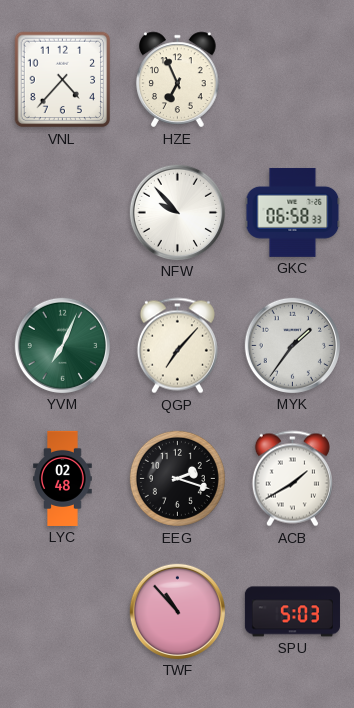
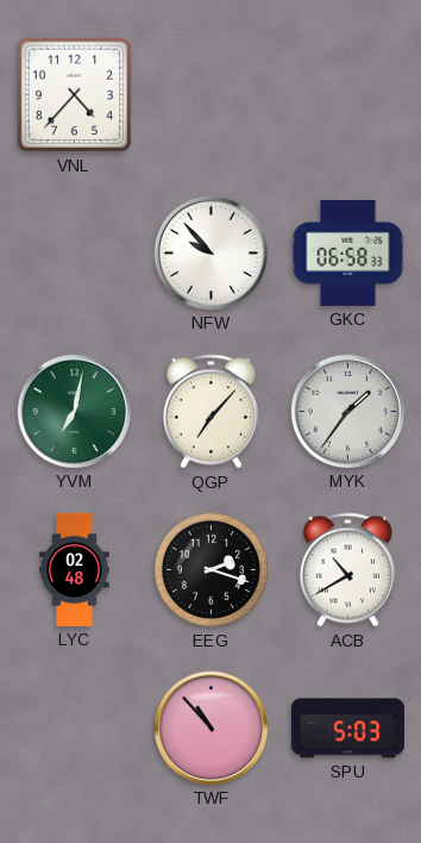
HZE: 6:56 -> none
YVM: 7:04 -> 7:02
ACB: 1:40 -> 10:40
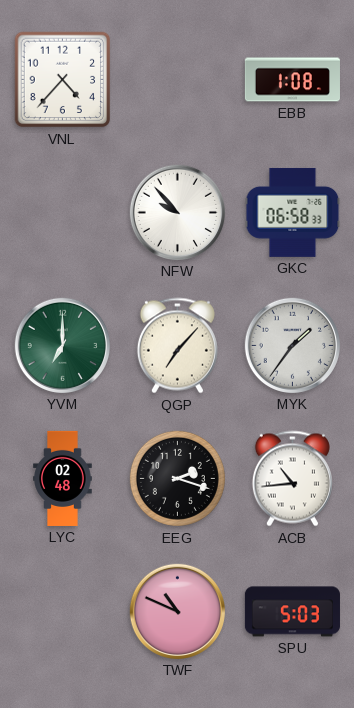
EBB: none -> 1:08
YVM: 7:02 -> 7:00
ACB: 10:40 -> 10:44
TWF: 10:53 -> 10:49
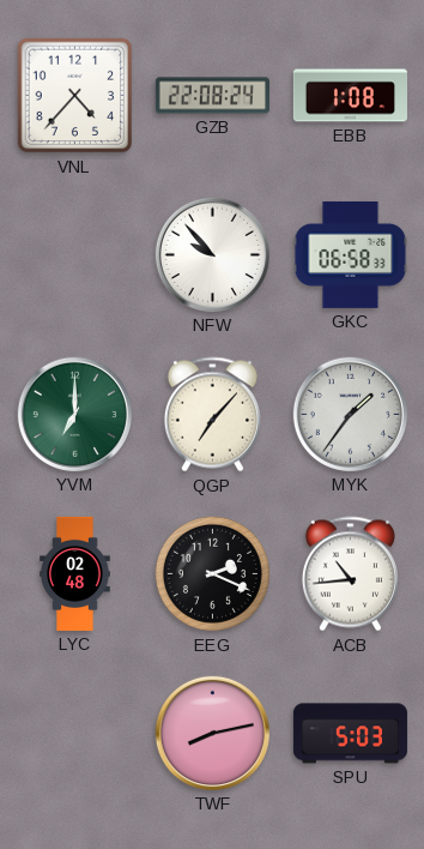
GZB: none -> 22:08
EEG: 2:18 -> 2:19
TWF: 10:49 -> 8:13
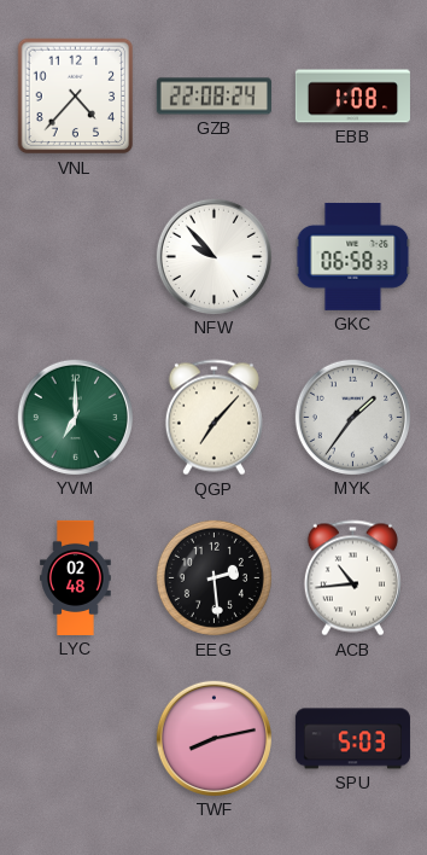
EEG: 2:19 -> 2:29
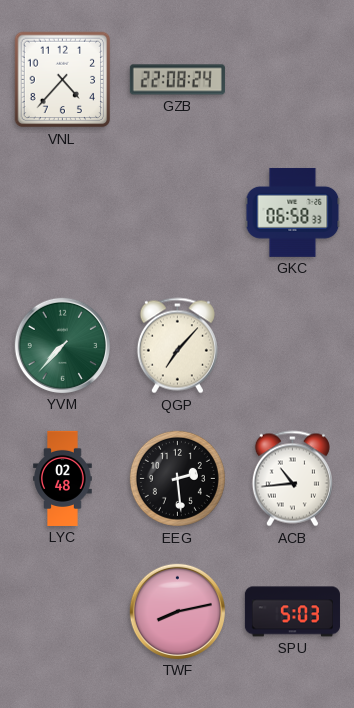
EBB: 1:08 -> none
NFW: 9:53 -> none
YVM: 7:00 -> 7:37
MYK: 1:36 -> none
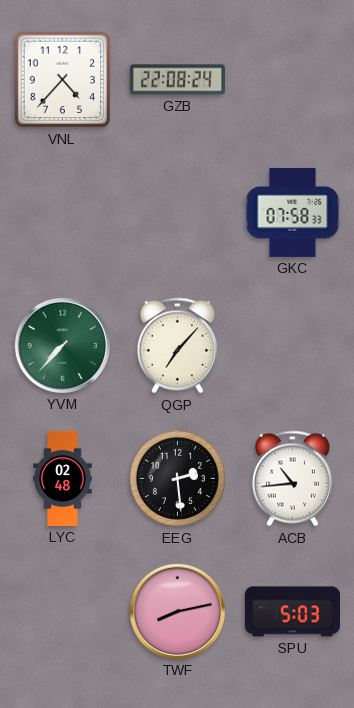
GKC: 06:58 -> 07:58
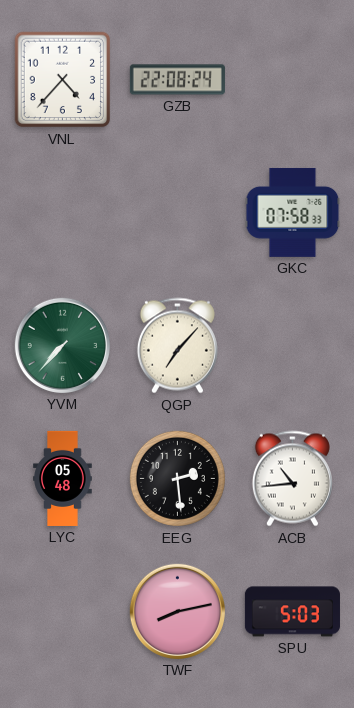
LYC: 02:48 -> 05:48
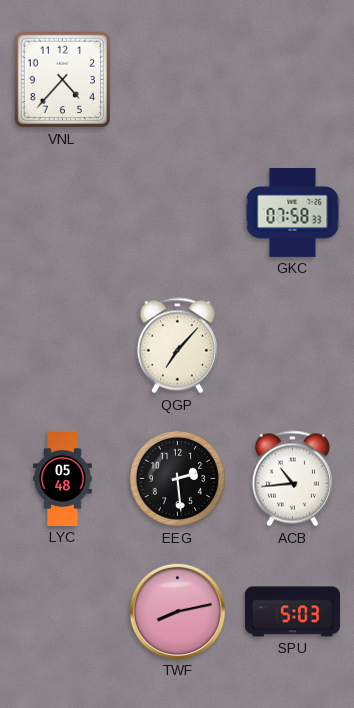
GZB: 22:08 -> none
YVM: 7:37 -> none
